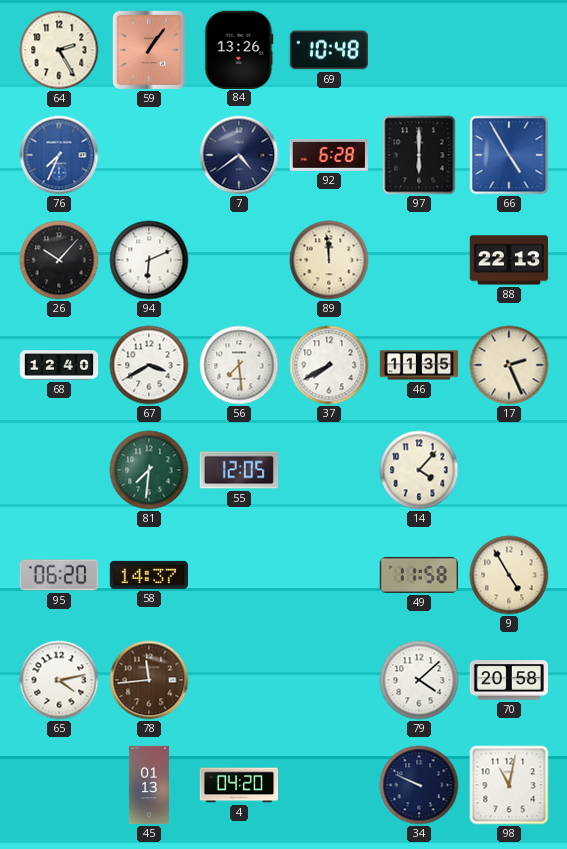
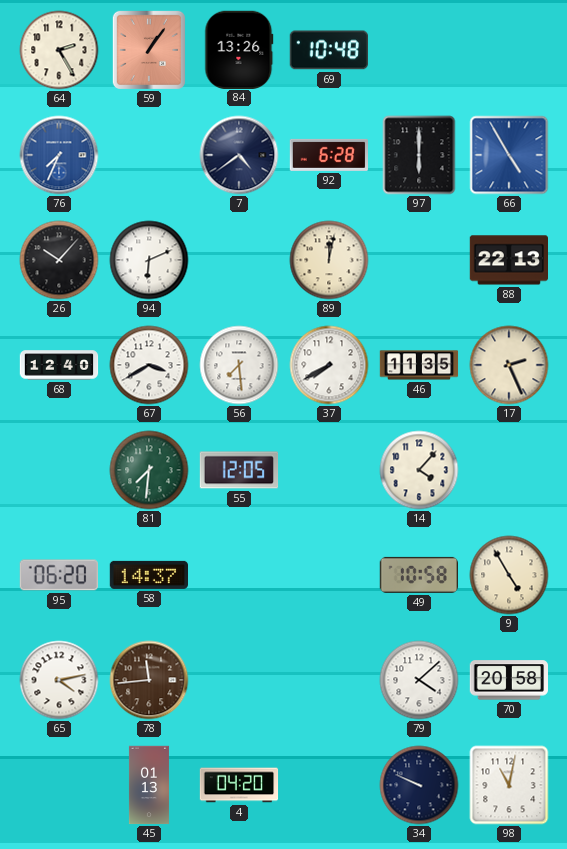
89: 11:59 -> 12:02
49: 11:58 -> 10:58
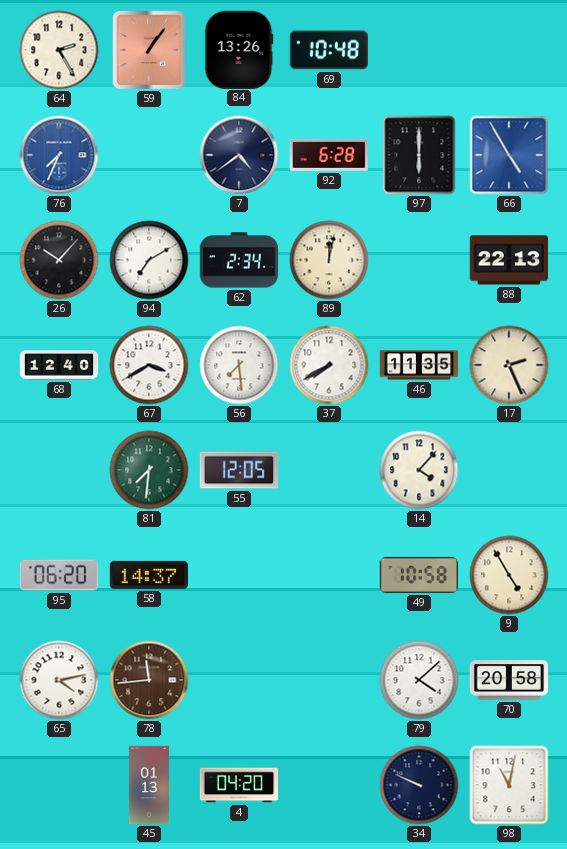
94: 6:11 -> 7:10
62: none -> 2:34
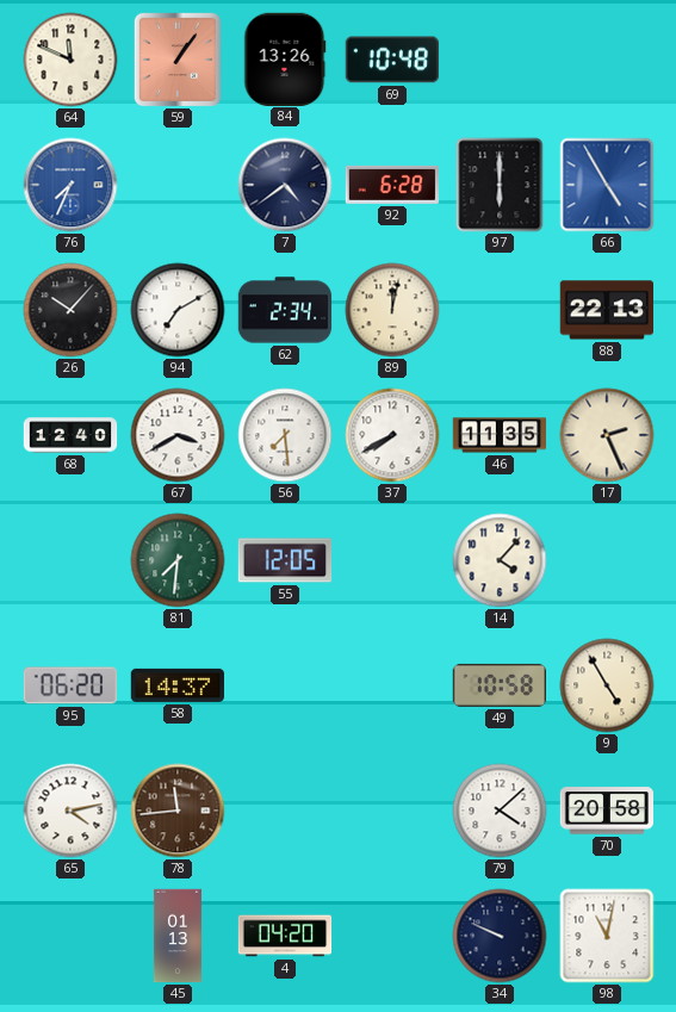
64: 2:25 -> 11:49
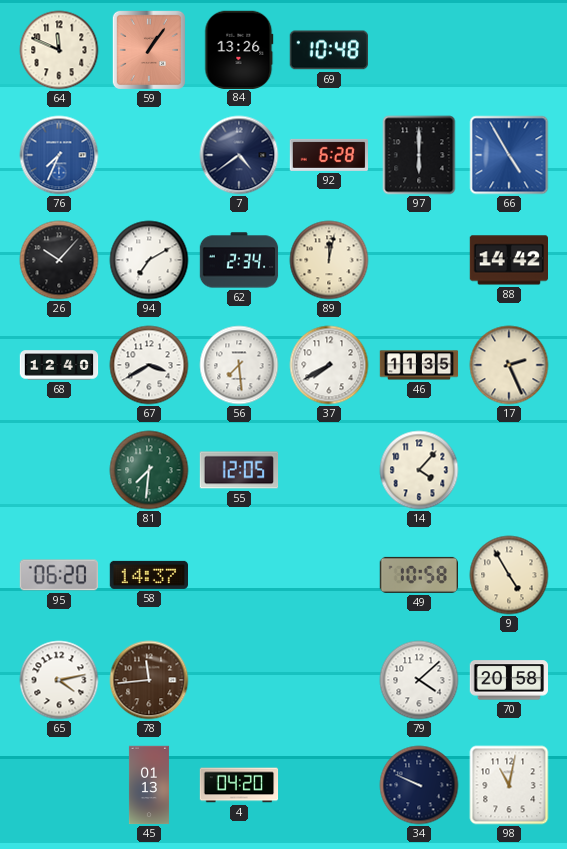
88: 22:13 -> 14:42
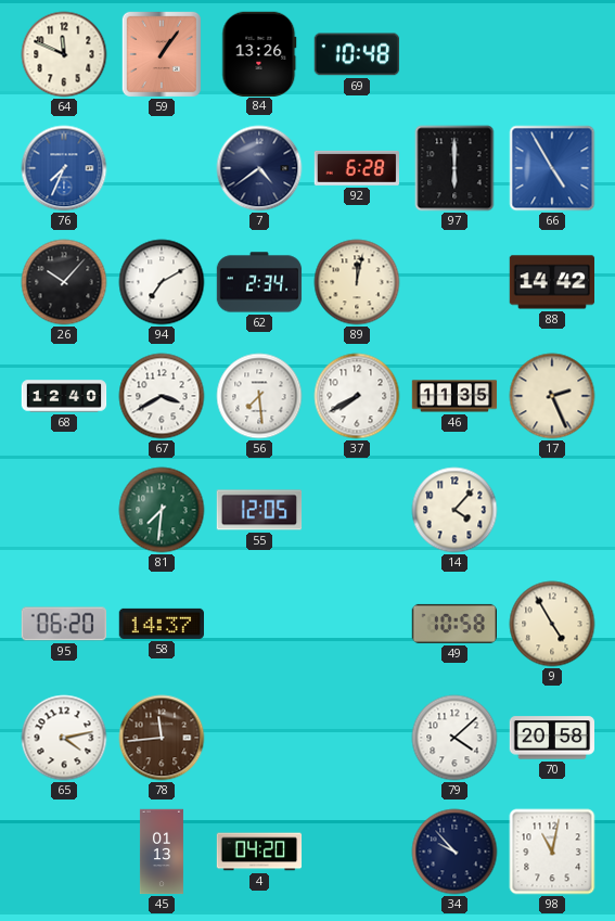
34: 9:49 -> 9:53
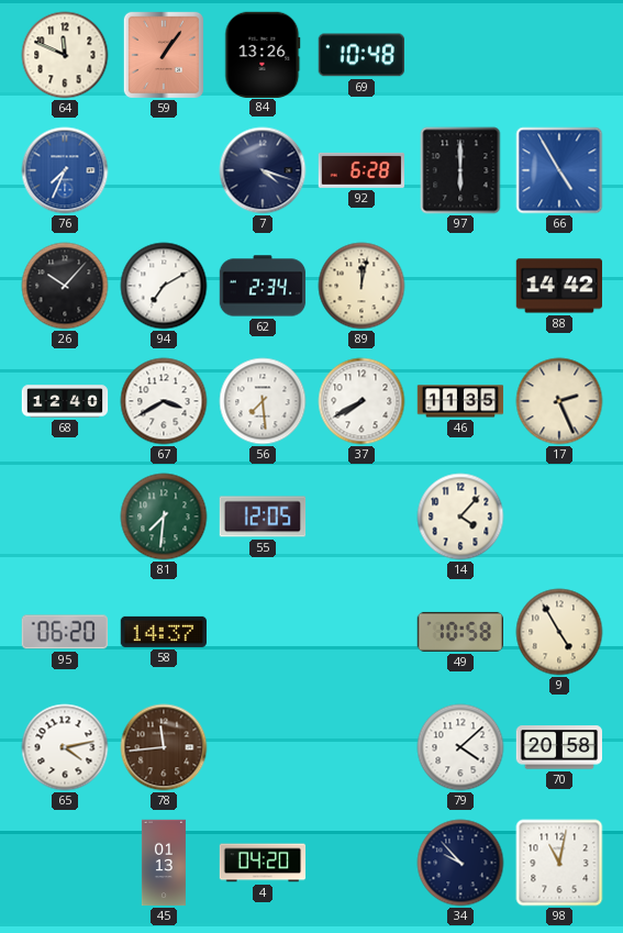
7: 4:39 -> 4:18
